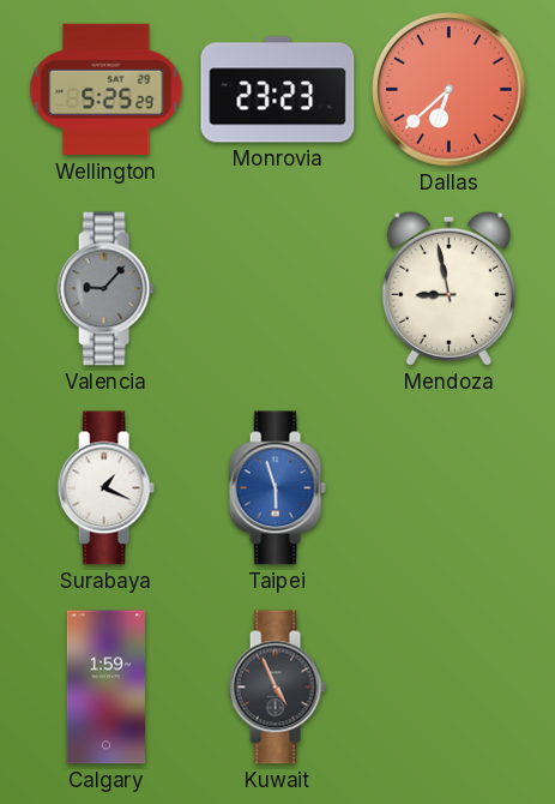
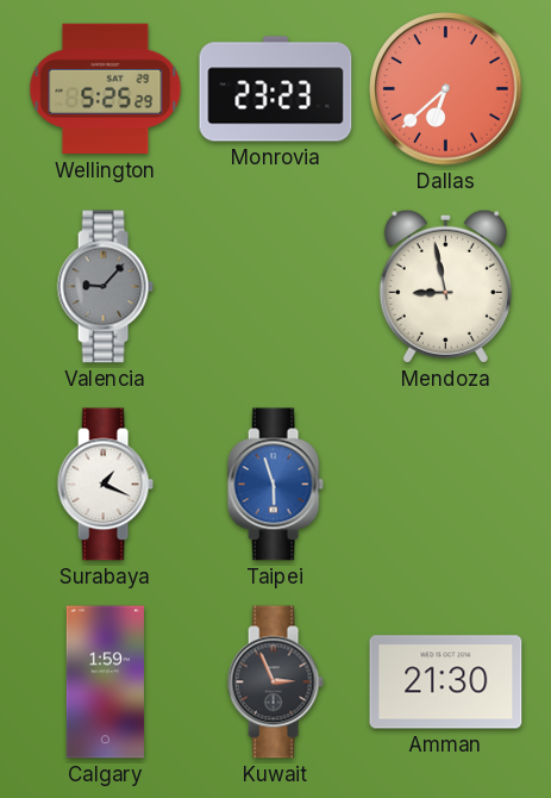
Kuwait: 4:56 -> 2:56
Amman: none -> 21:30
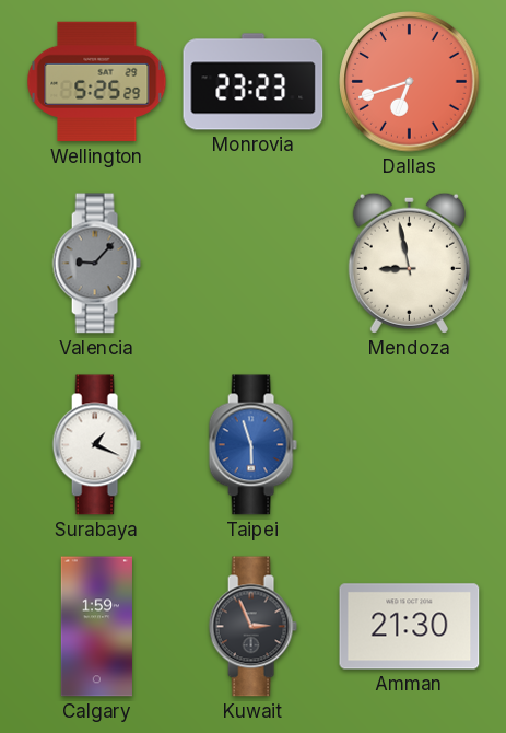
Dallas: 6:38 -> 6:42
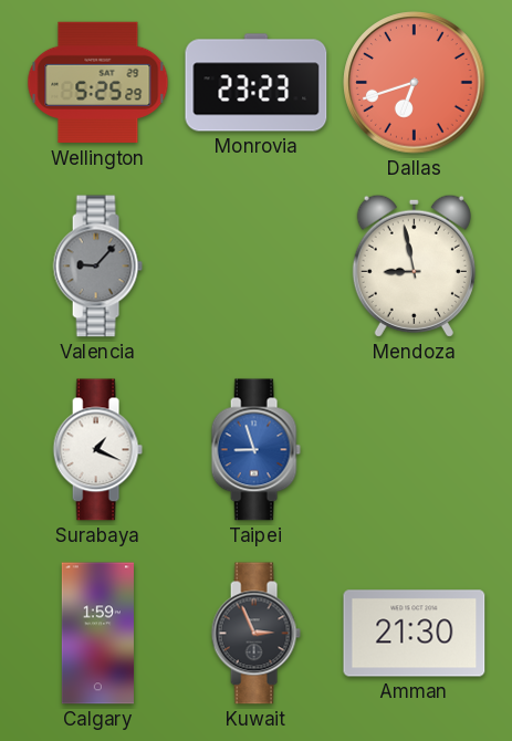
Taipei: 5:57 -> 8:57
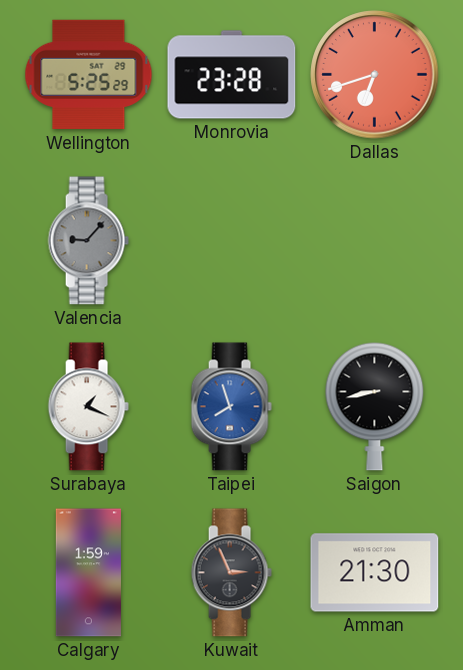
Monrovia: 23:23 -> 23:28
Mendoza: 8:58 -> none
Taipei: 8:57 -> 7:57
Saigon: none -> 8:43
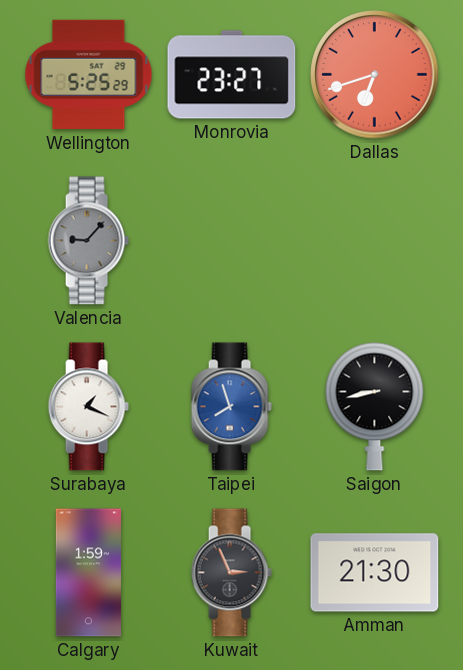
Monrovia: 23:28 -> 23:27
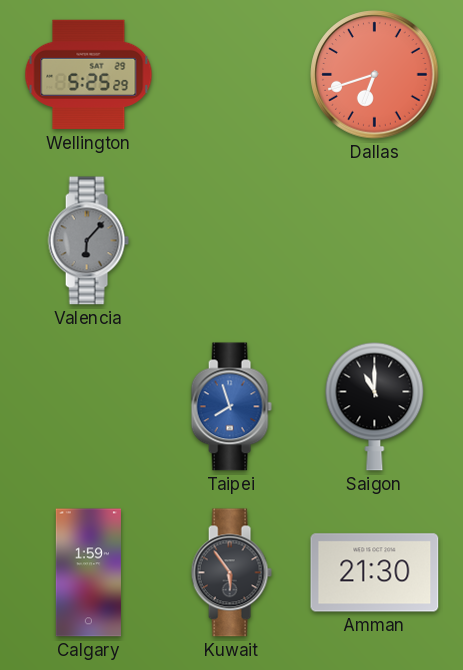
Monrovia: 23:27 -> none
Valencia: 9:07 -> 6:07
Surabaya: 1:19 -> none
Saigon: 8:43 -> 11:00
Kuwait: 2:56 -> 5:54
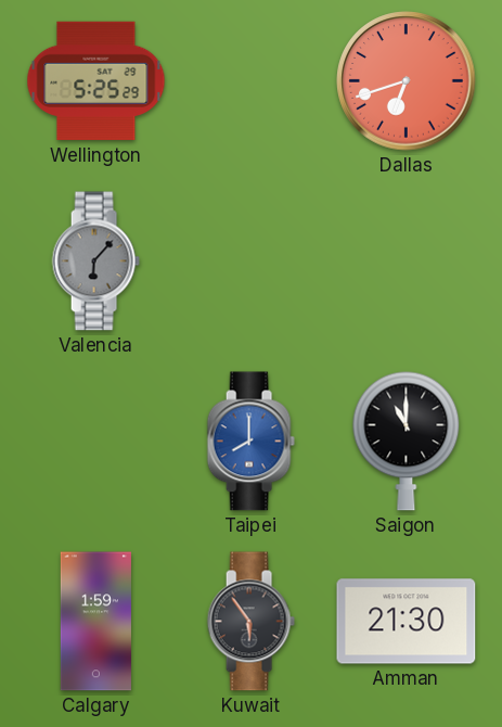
Taipei: 7:57 -> 8:00
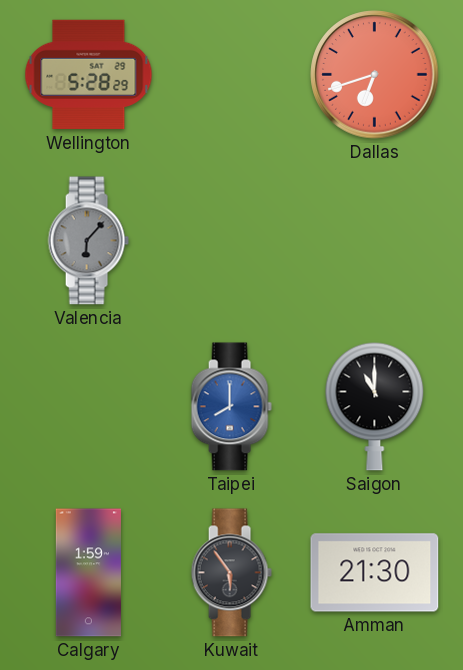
Wellington: 5:25 -> 5:28
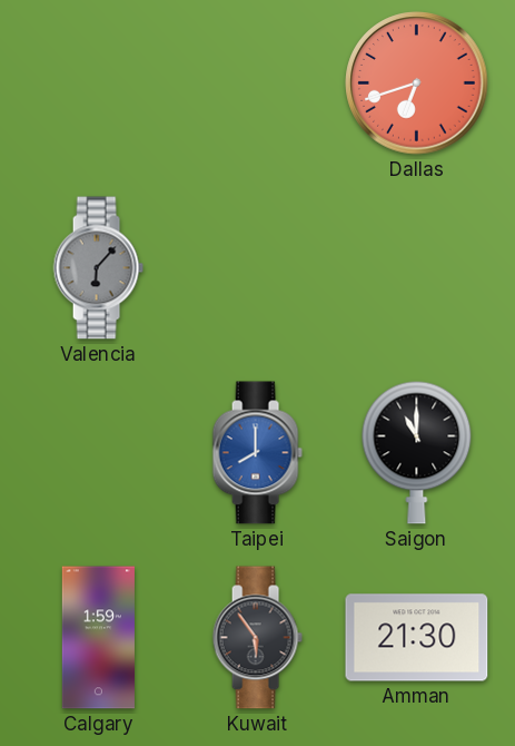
Wellington: 5:28 -> none
